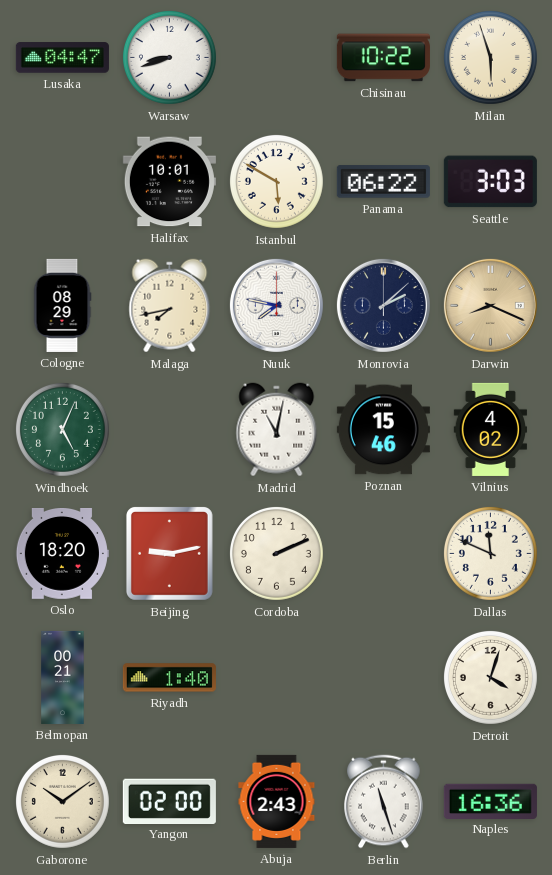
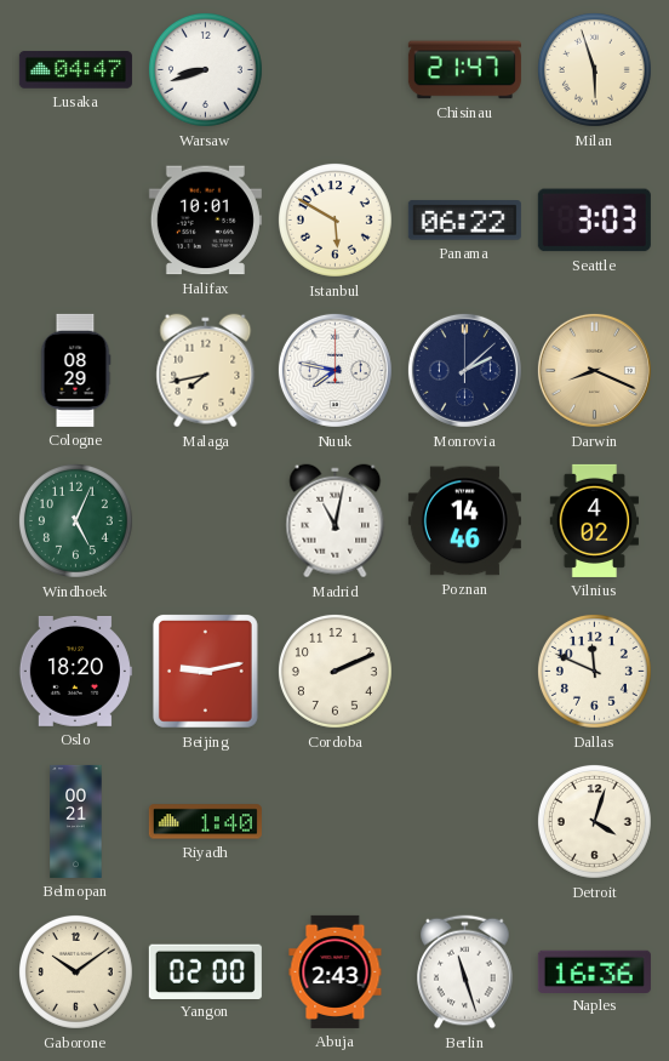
Chisinau: 10:22 -> 21:47
Poznan: 15:46 -> 14:46
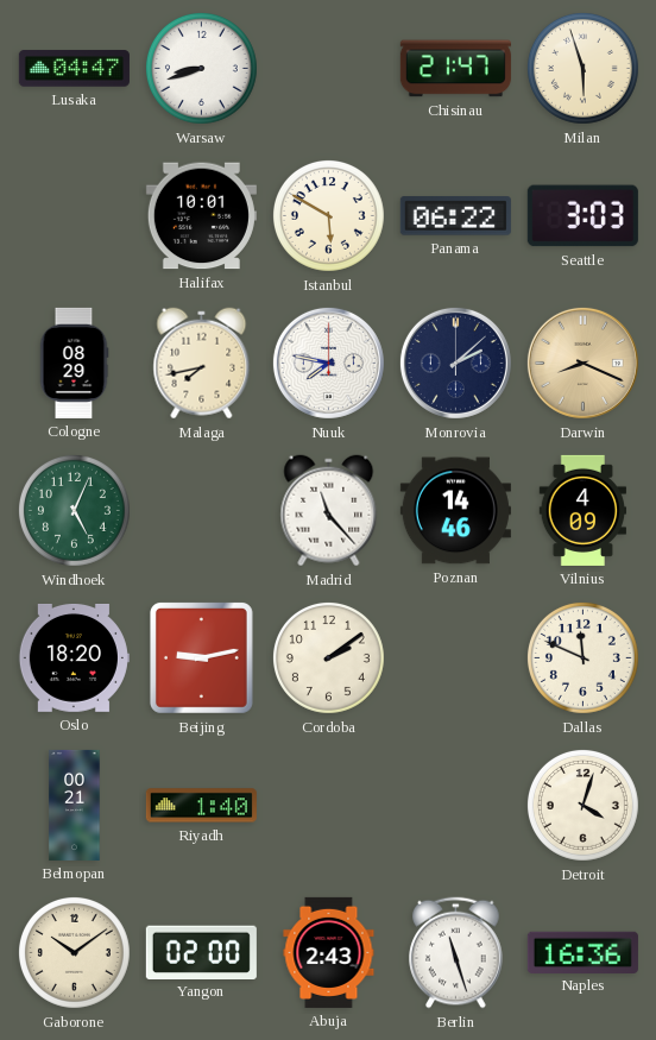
Madrid: 11:02 -> 11:23
Vilnius: 4:02 -> 4:09
Cordoba: 2:11 -> 2:09
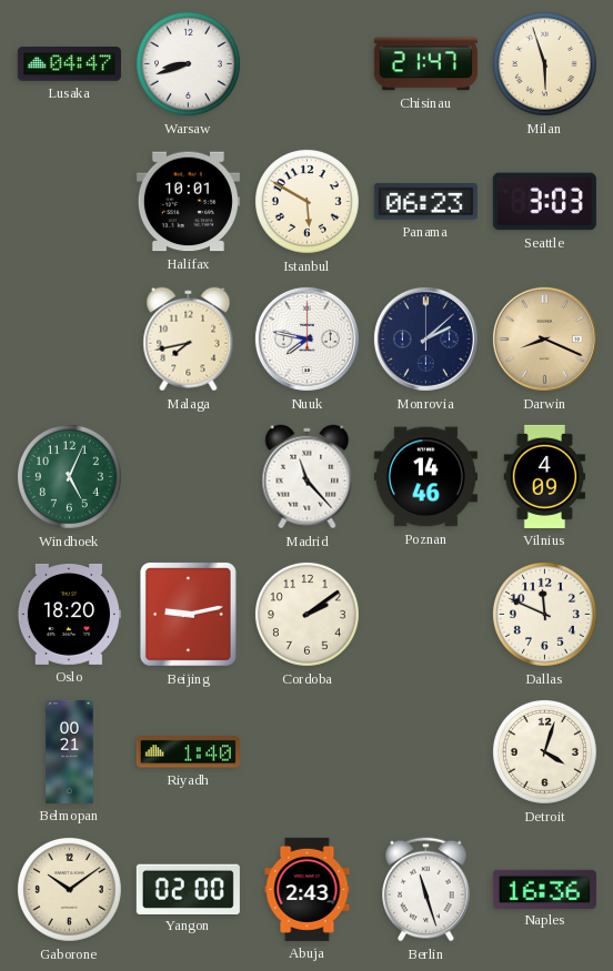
Panama: 06:22 -> 06:23
Cologne: 08:29 -> none
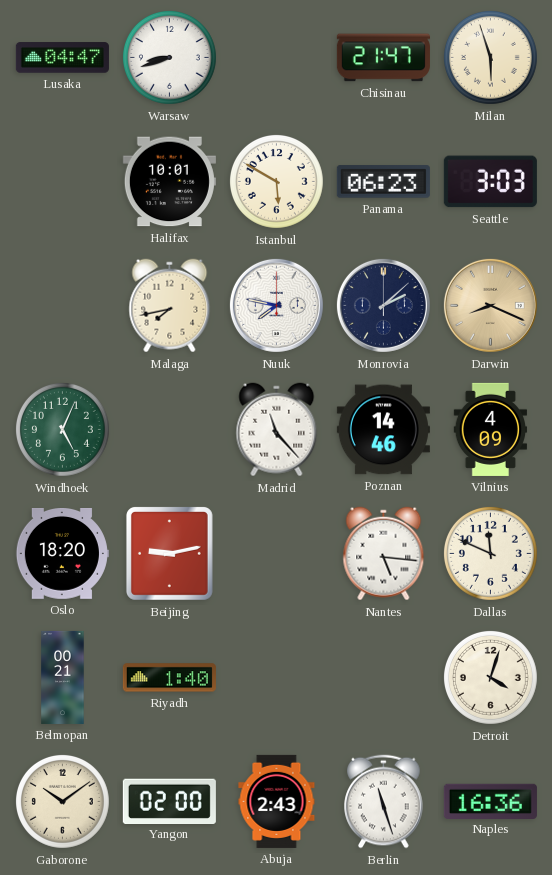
Cordoba: 2:09 -> none
Nantes: none -> 5:16
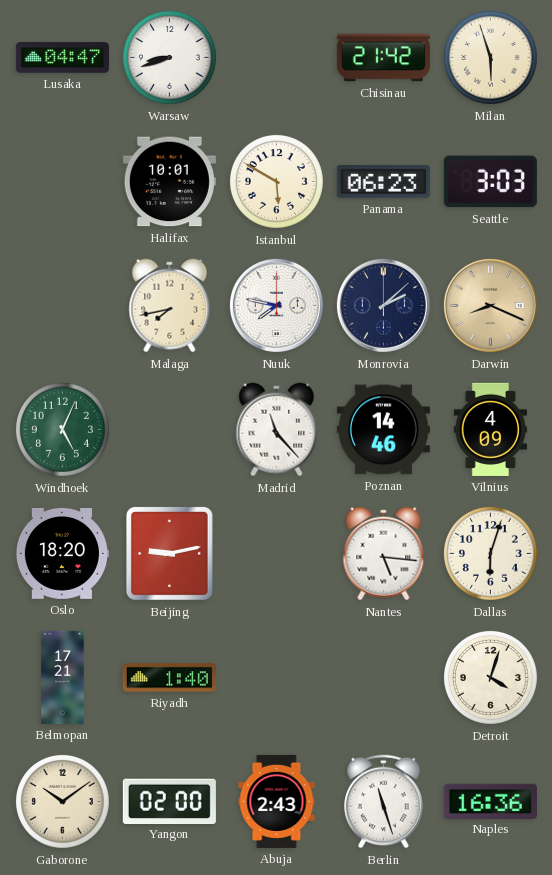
Chisinau: 21:47 -> 21:42
Dallas: 11:49 -> 6:03
Belmopan: 00:21 -> 17:21
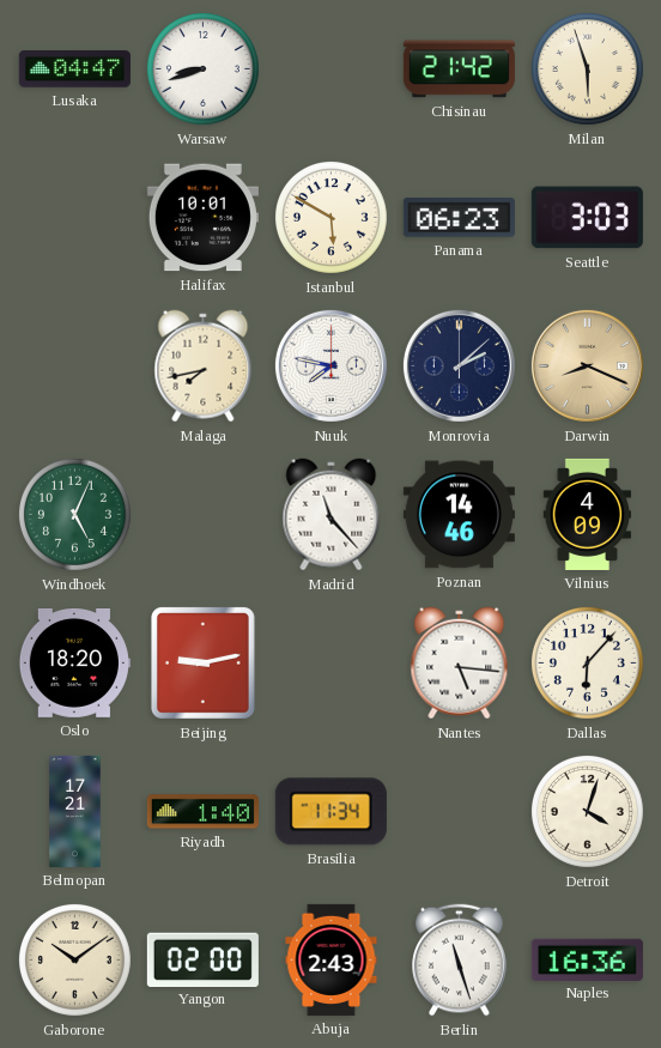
Dallas: 6:03 -> 6:07
Brasilia: none -> 11:34
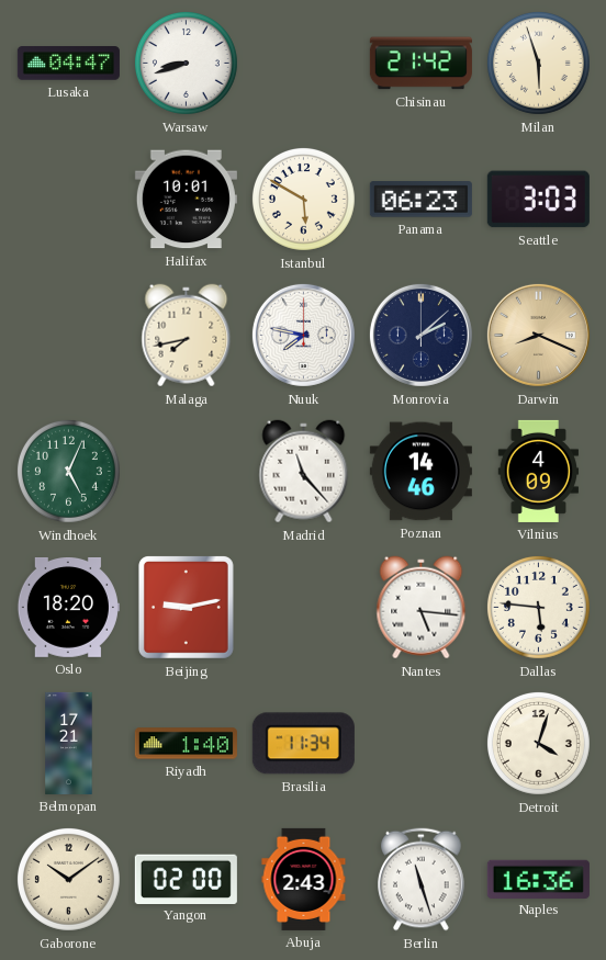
Dallas: 6:07 -> 5:46
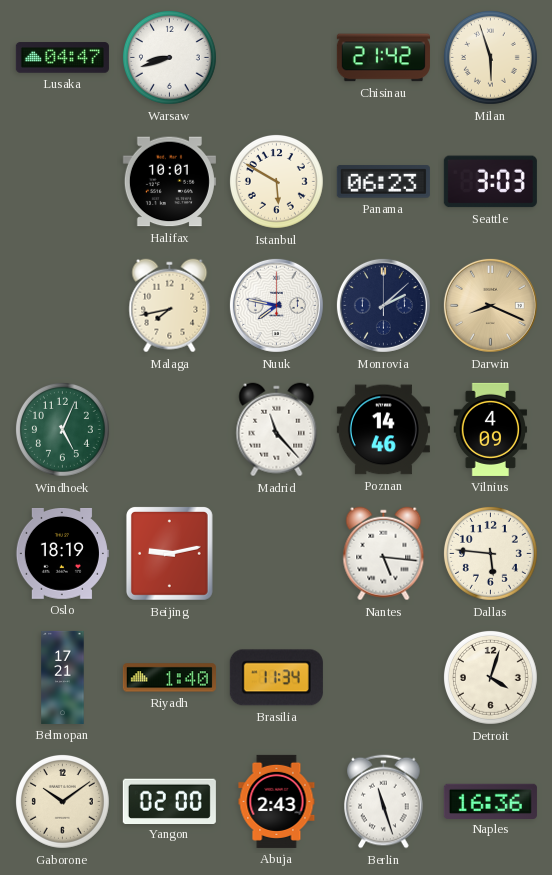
Oslo: 18:20 -> 18:19
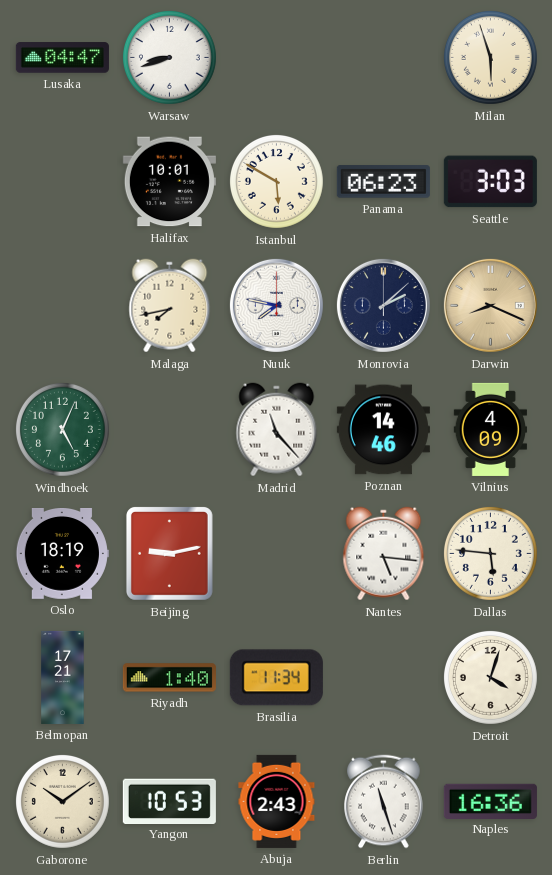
Chisinau: 21:42 -> none
Yangon: 02:00 -> 10:53
